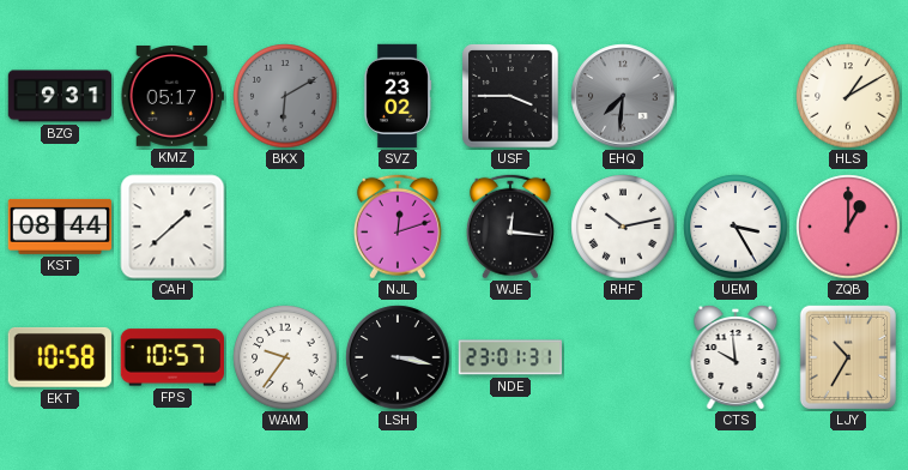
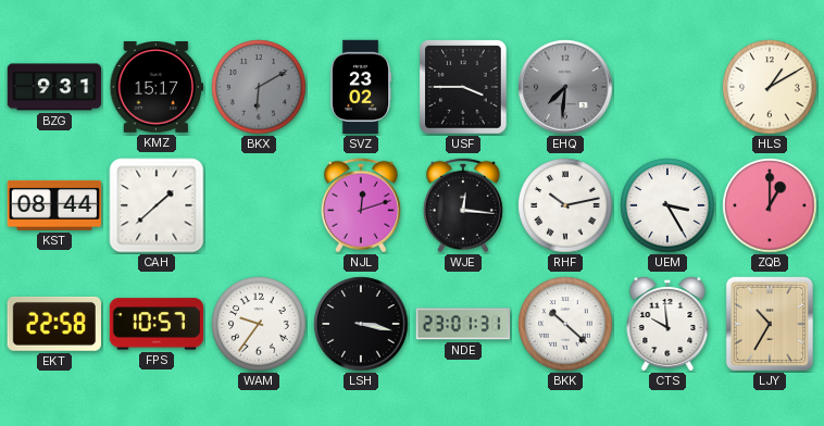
KMZ: 05:17 -> 15:17
EKT: 10:58 -> 22:58
BKK: none -> 10:22
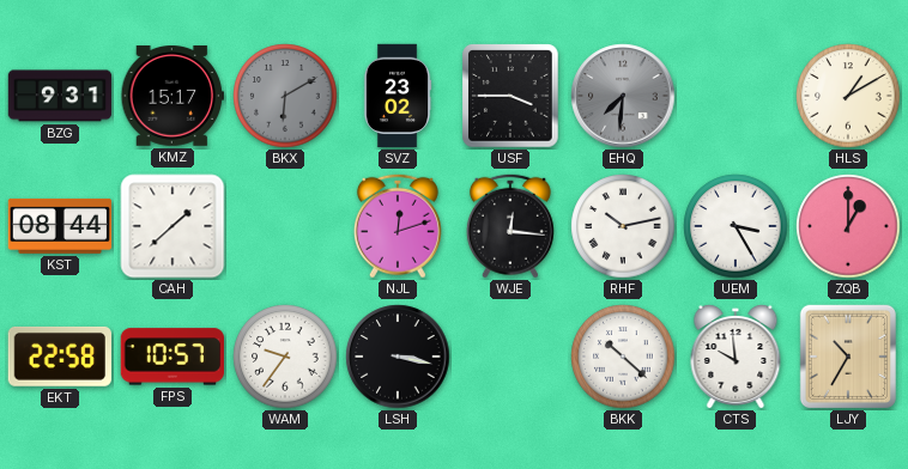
NDE: 23:01 -> none
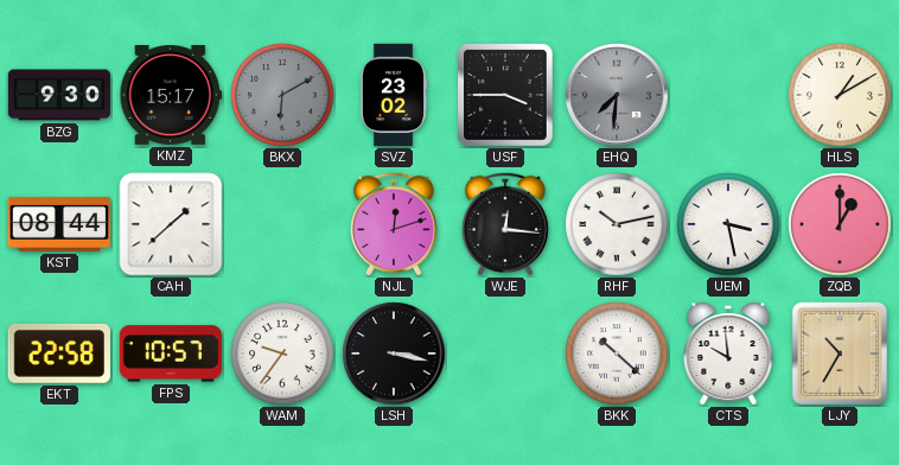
BZG: 9:31 -> 9:30
UEM: 3:25 -> 3:28
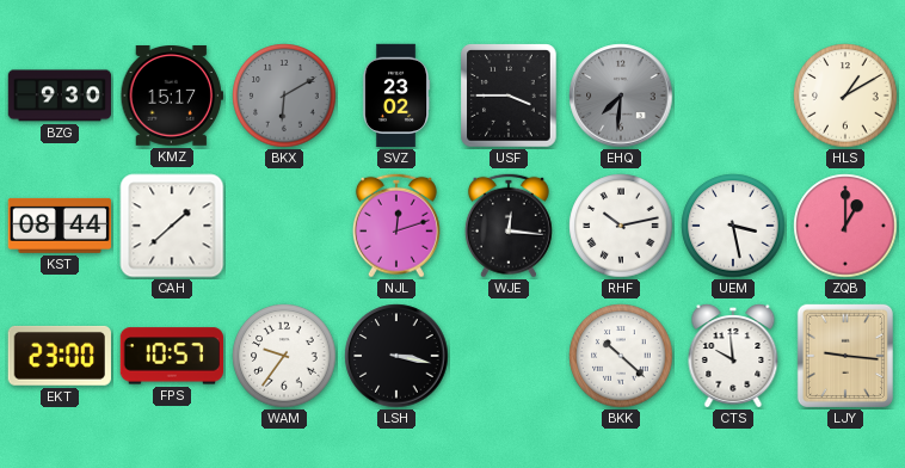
EKT: 22:58 -> 23:00
LJY: 10:35 -> 9:16
